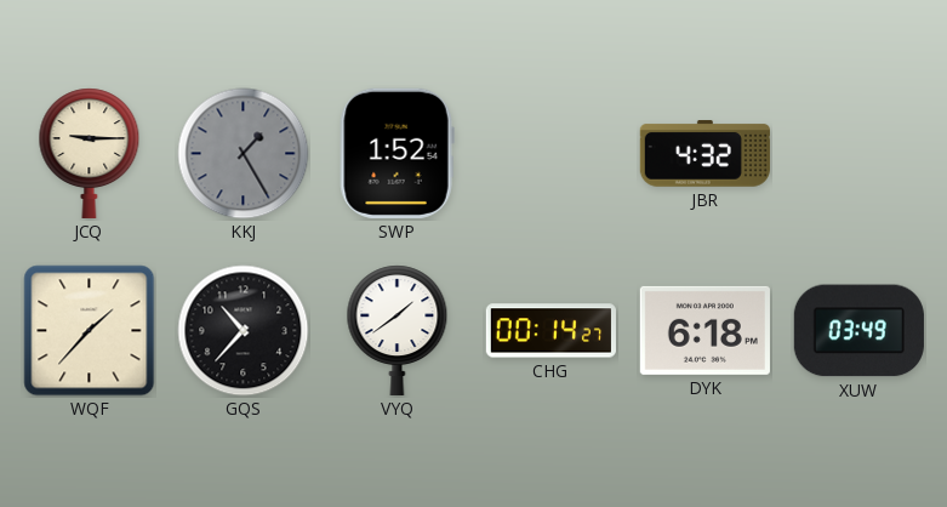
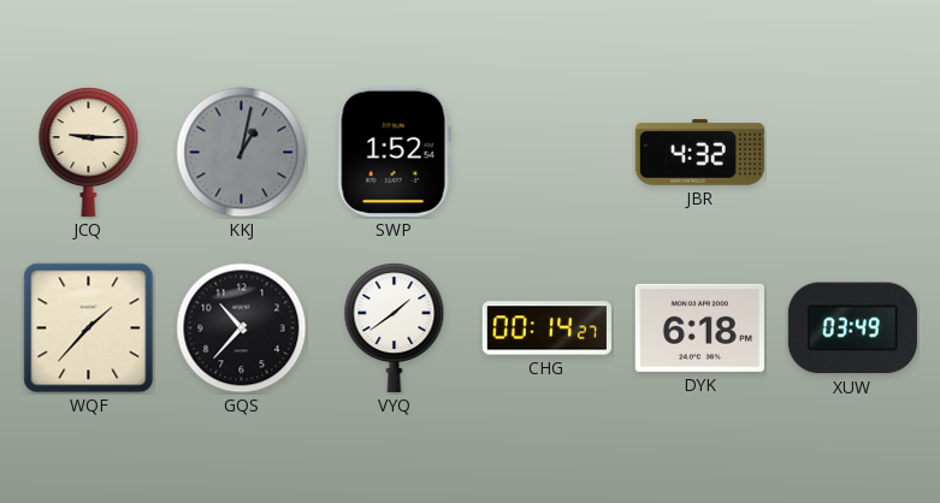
KKJ: 1:25 -> 1:02
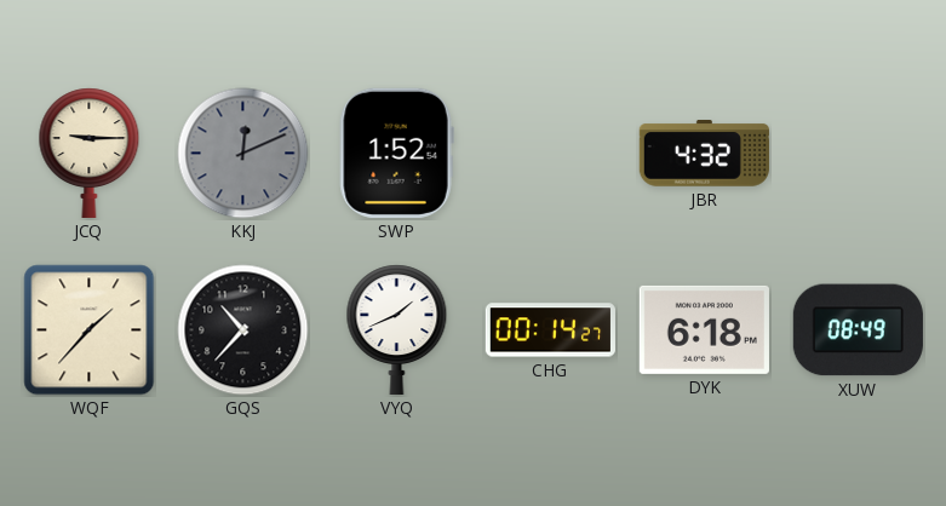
KKJ: 1:02 -> 12:11
VYQ: 1:39 -> 1:41
XUW: 03:49 -> 08:49
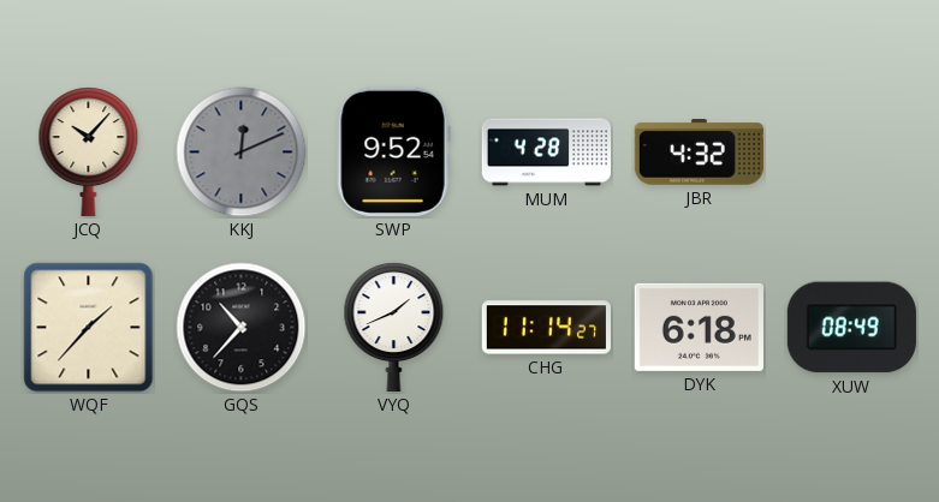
JCQ: 9:15 -> 10:07
SWP: 1:52 -> 9:52
MUM: none -> 4:28
CHG: 00:14 -> 11:14
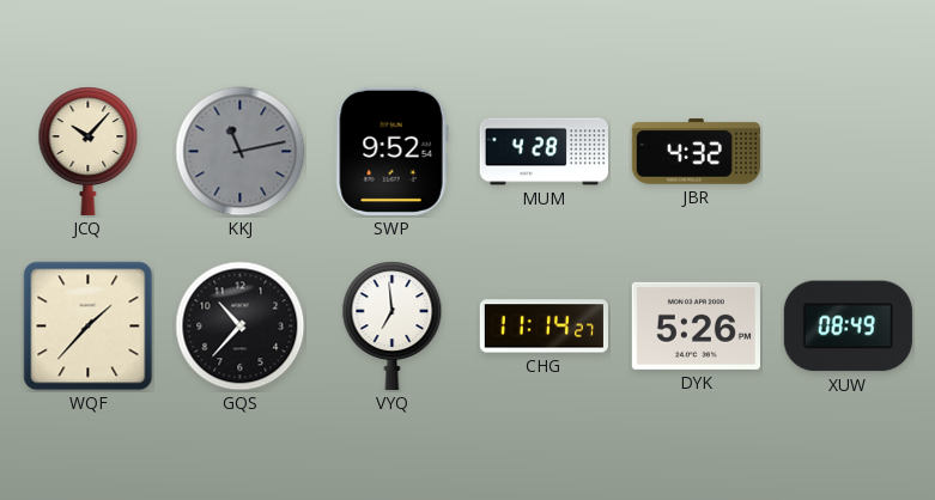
KKJ: 12:11 -> 11:13
VYQ: 1:41 -> 6:59
DYK: 6:18 -> 5:26
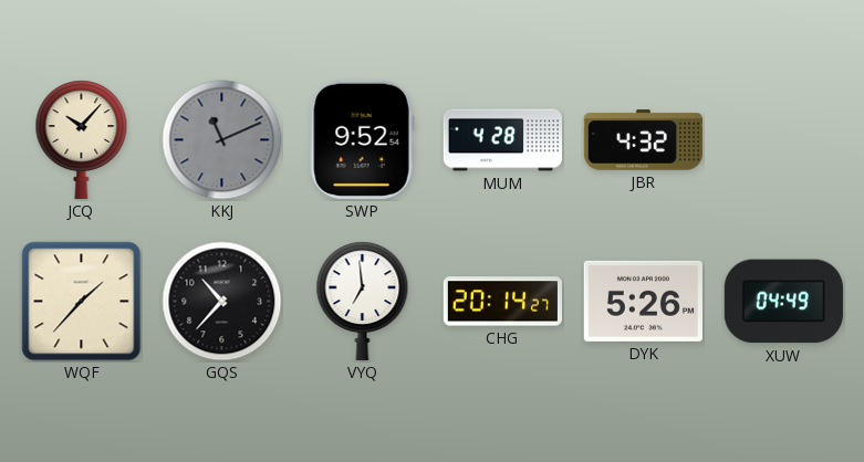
KKJ: 11:13 -> 11:11
CHG: 11:14 -> 20:14
XUW: 08:49 -> 04:49
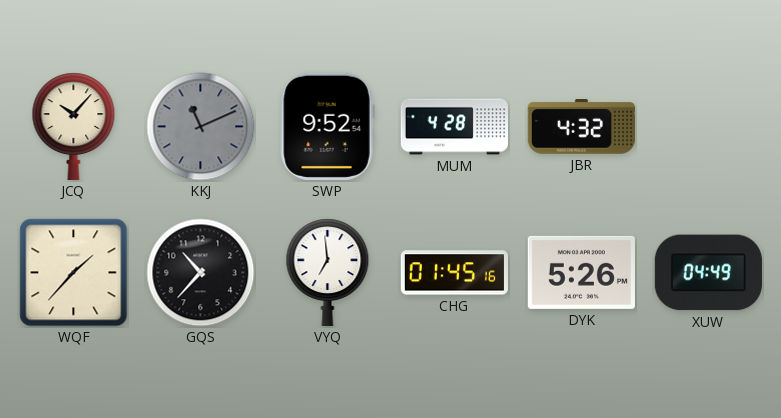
CHG: 20:14 -> 01:45
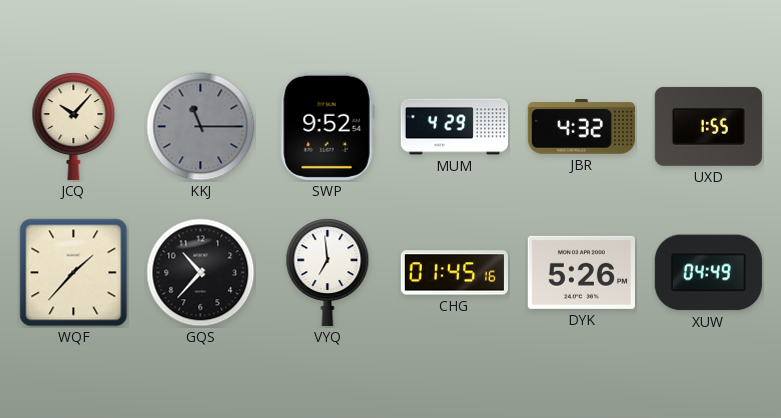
KKJ: 11:11 -> 11:15
MUM: 4:28 -> 4:29
UXD: none -> 1:55
